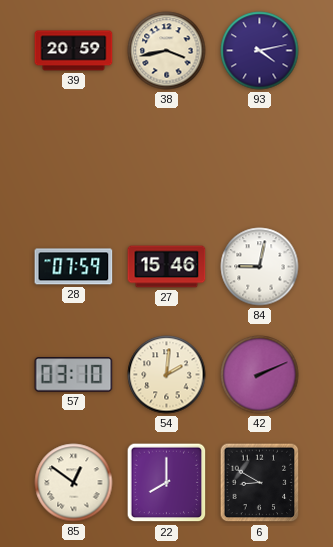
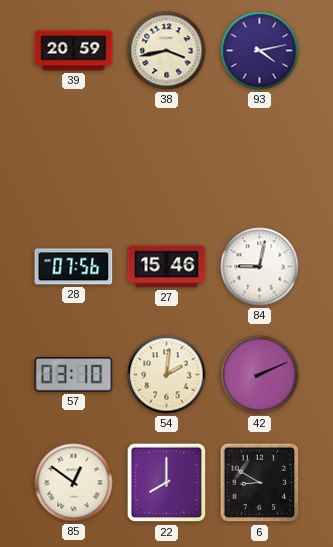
28: 07:59 -> 07:56
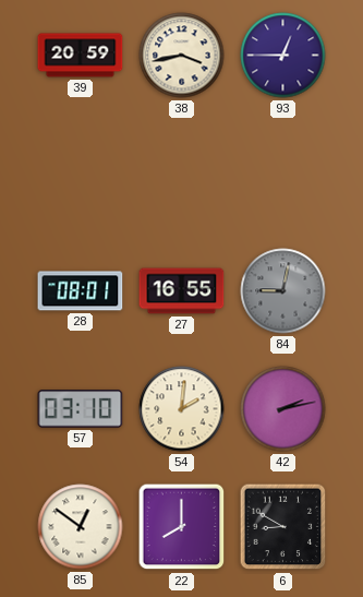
93: 4:13 -> 12:45
28: 07:56 -> 08:01
27: 15:46 -> 16:55
84 dial: white -> grey
42: 2:11 -> 2:13
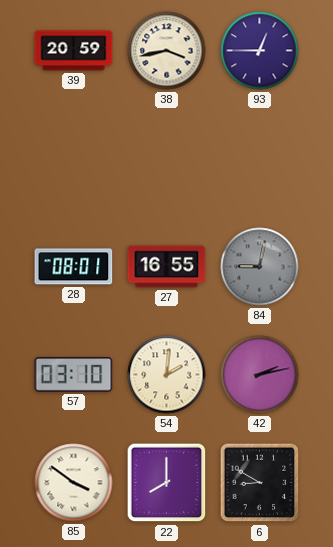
85: 12:51 -> 3:51
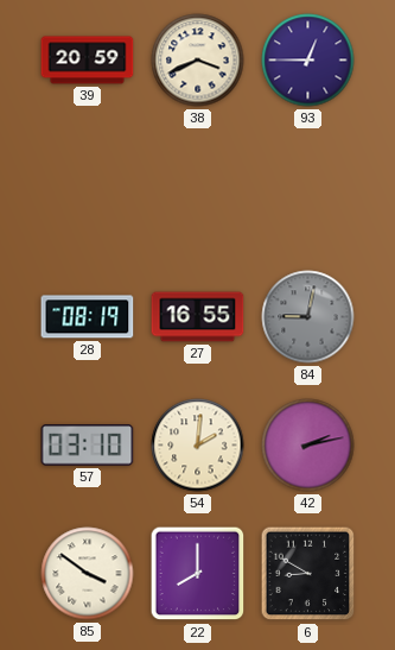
38: 3:43 -> 3:41
28: 08:01 -> 08:19
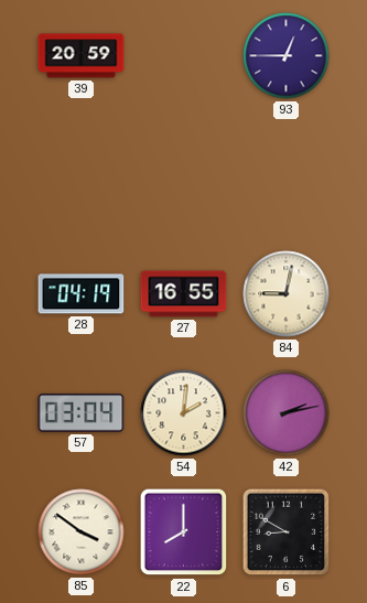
38: 3:41 -> none
28: 08:19 -> 04:19
84 dial: grey -> cream
57: 03:10 -> 03:04
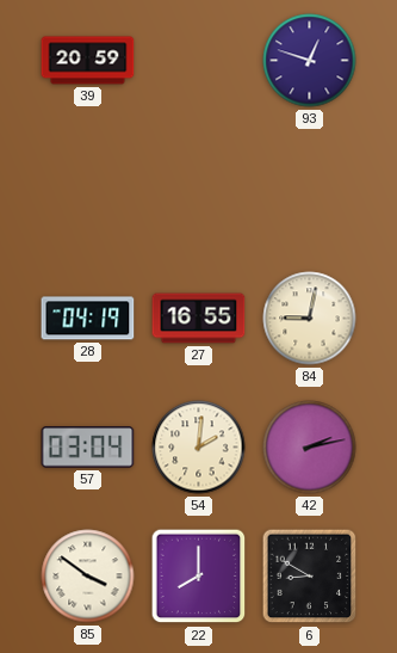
93: 12:45 -> 12:48
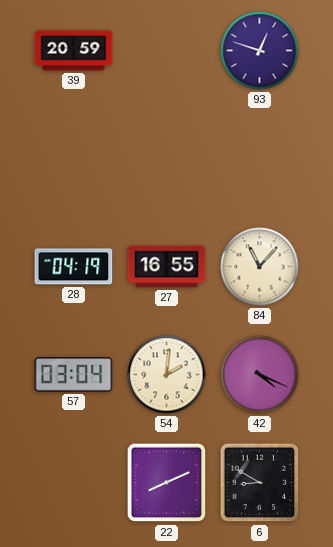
84: 9:02 -> 11:07
42: 2:13 -> 4:19
85: 3:51 -> none
22: 8:00 -> 8:11
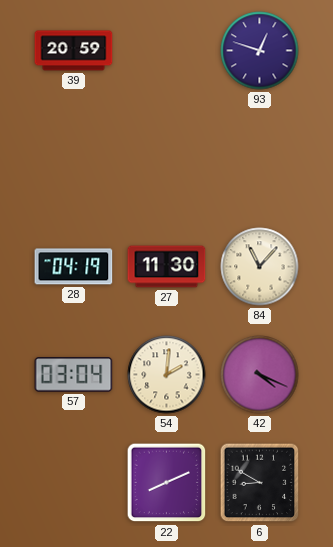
27: 16:55 -> 11:30
